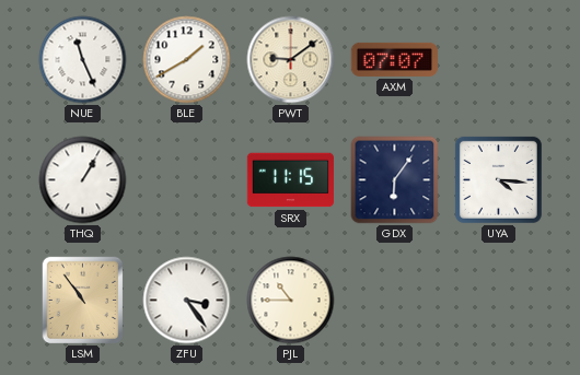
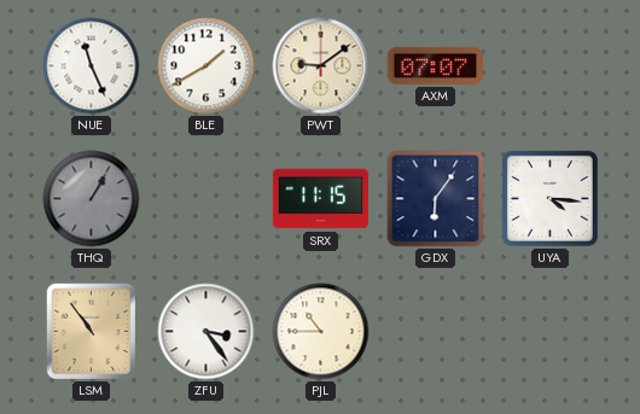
THQ dial: white -> grey
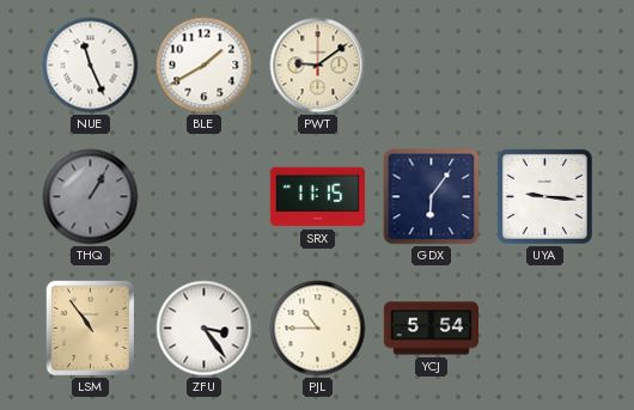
AXM: 07:07 -> none
UYA: 4:16 -> 9:16
YCJ: none -> 5:54
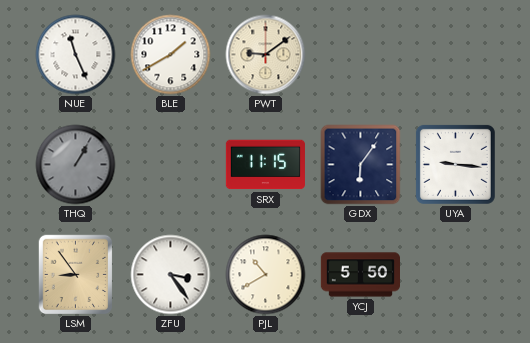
LSM: 10:54 -> 8:54
PJL: 10:45 -> 10:40
YCJ: 5:54 -> 5:50
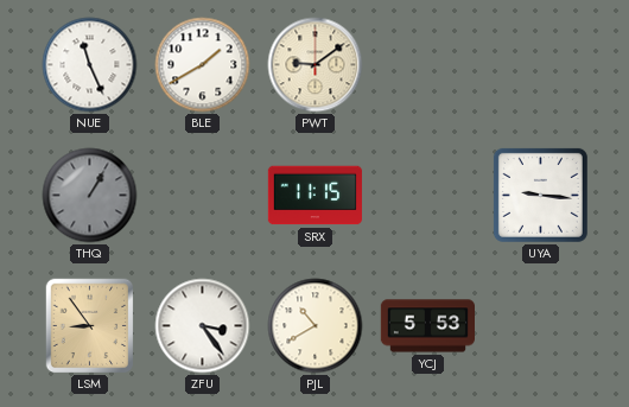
GDX: 6:06 -> none
YCJ: 5:50 -> 5:53
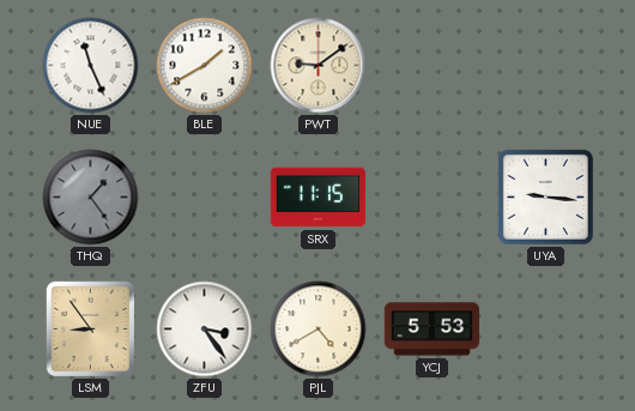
THQ: 1:05 -> 1:24
PJL: 10:40 -> 4:40
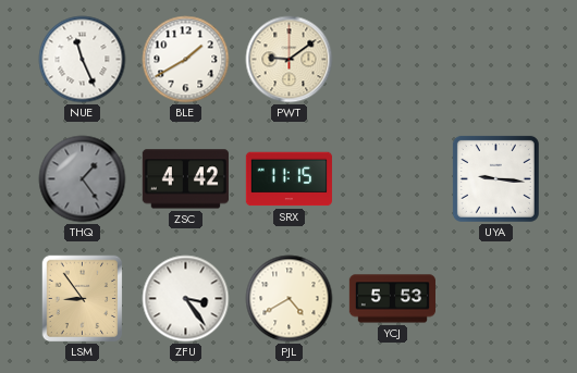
ZSC: none -> 4:42
